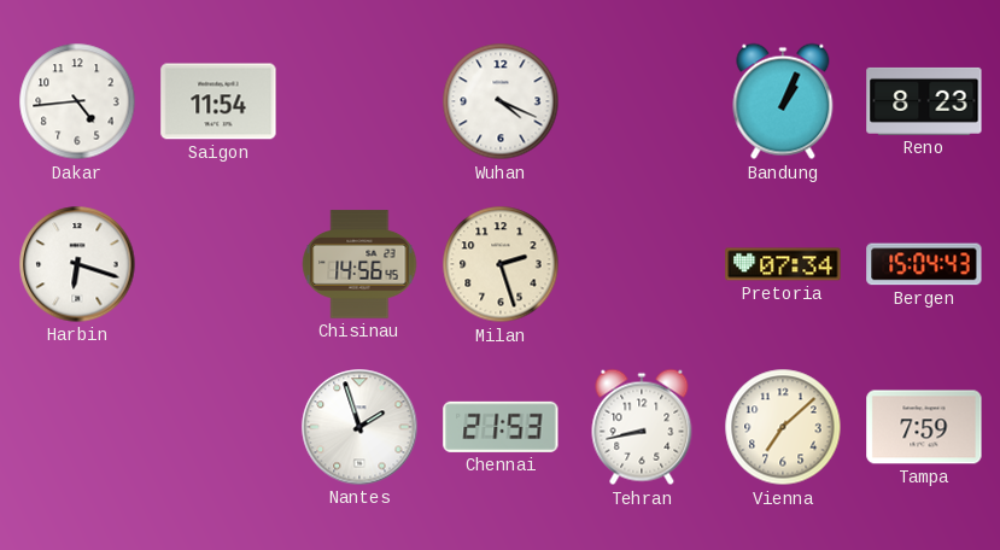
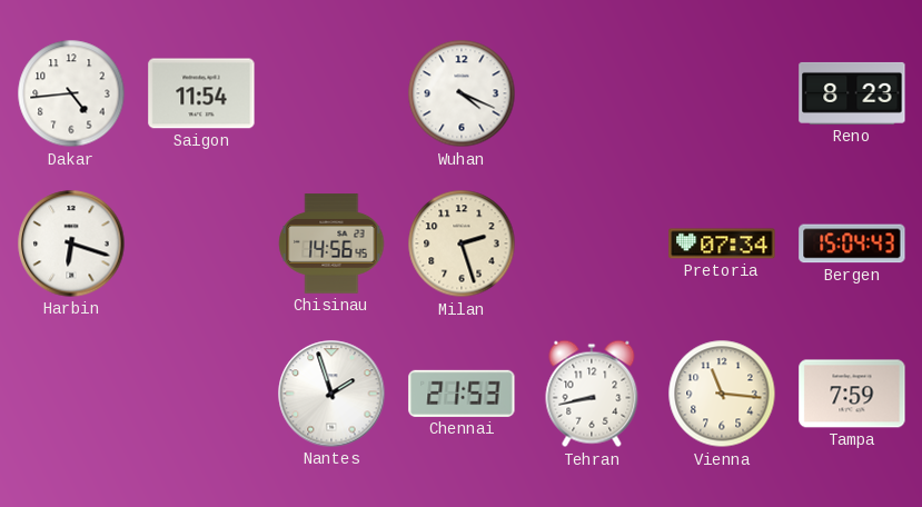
Bandung: 1:04 -> none
Vienna: 7:08 -> 11:16
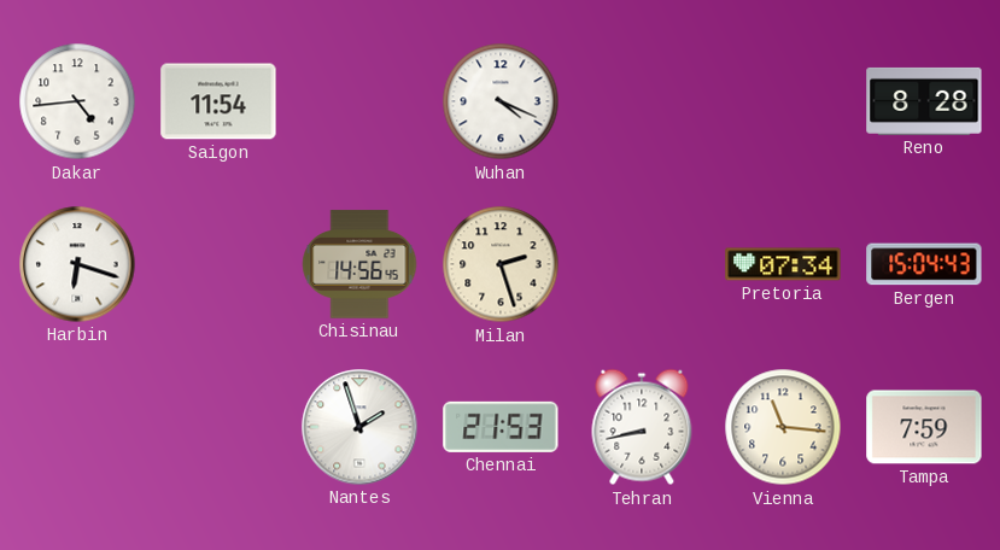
Reno: 8:23 -> 8:28
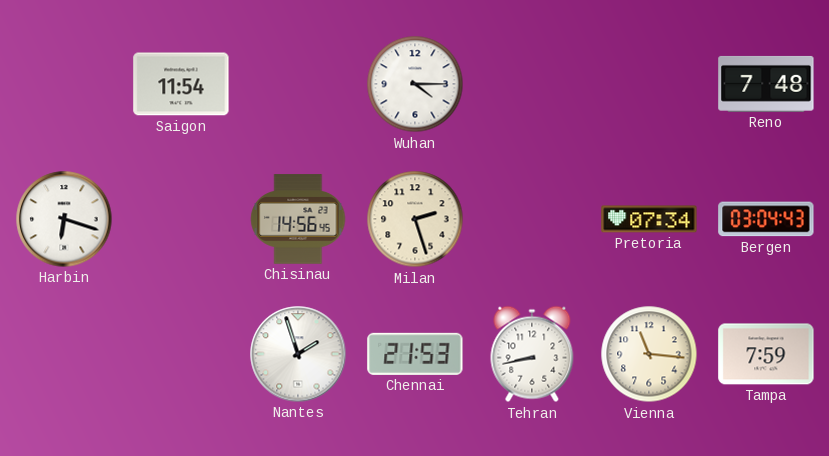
Dakar: 4:44 -> none
Wuhan: 4:19 -> 4:15
Reno: 8:28 -> 7:48
Bergen: 15:04 -> 03:04
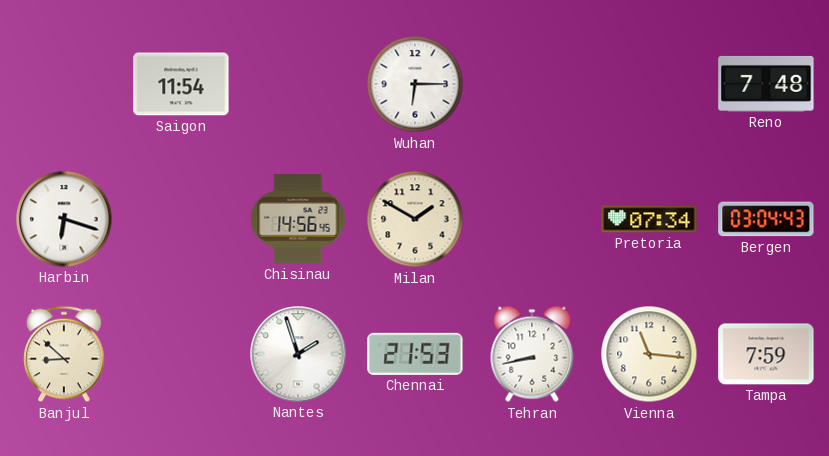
Wuhan: 4:15 -> 6:15
Milan: 2:27 -> 1:50
Banjul: none -> 8:52
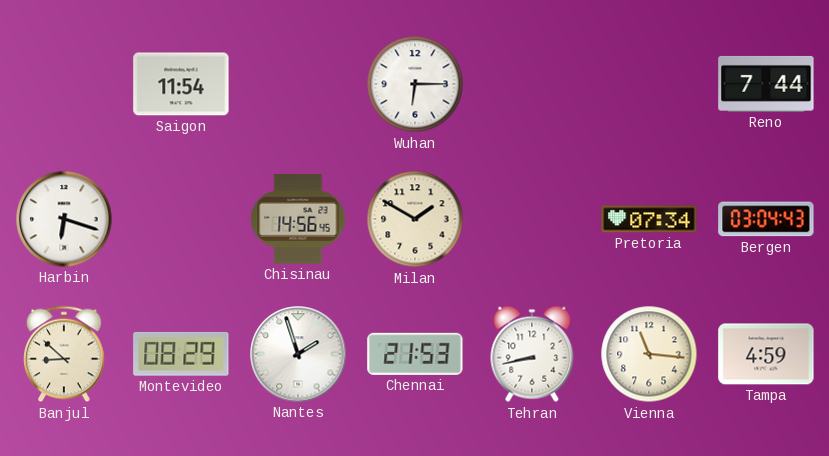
Reno: 7:48 -> 7:44
Montevideo: none -> 08:29
Tampa: 7:59 -> 4:59
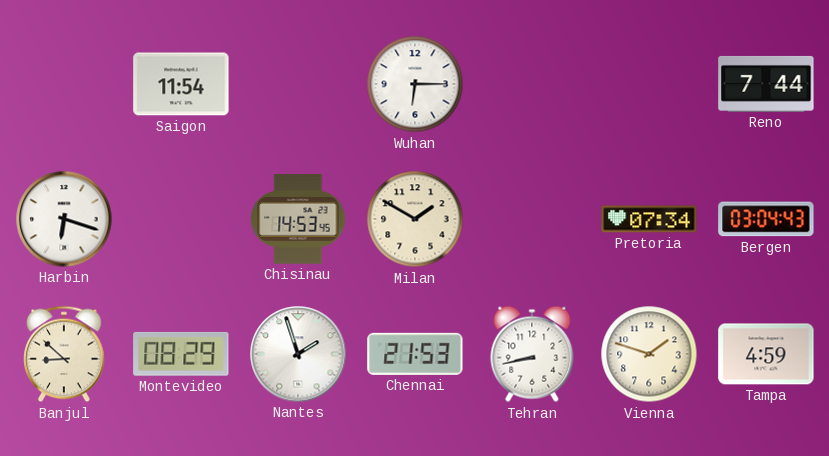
Chisinau: 14:56 -> 14:53
Vienna: 11:16 -> 1:48
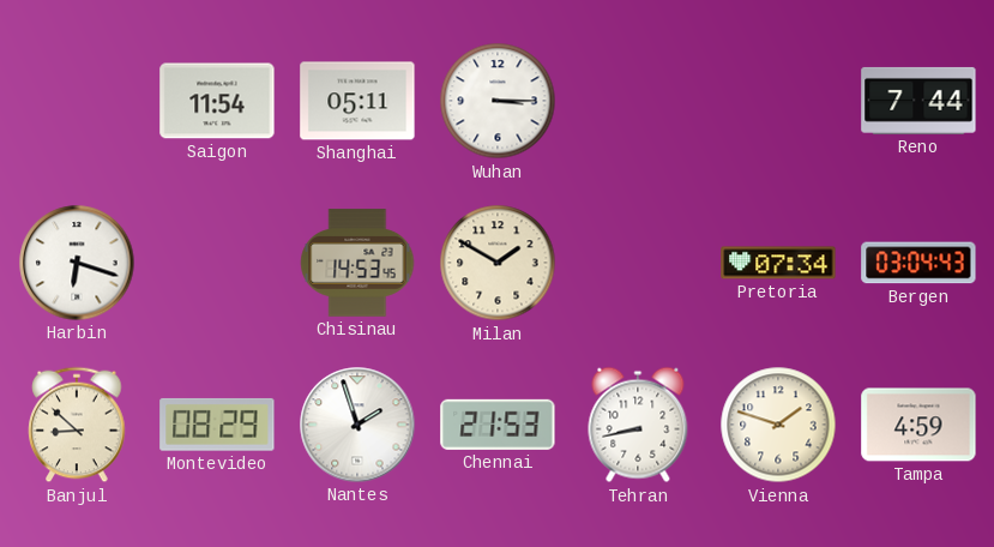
Shanghai: none -> 05:11
Wuhan: 6:15 -> 3:15
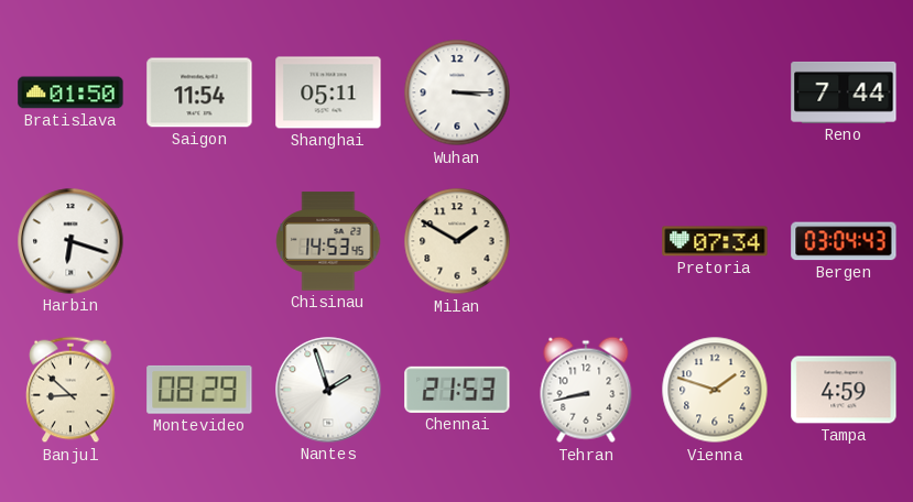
Bratislava: none -> 01:50
